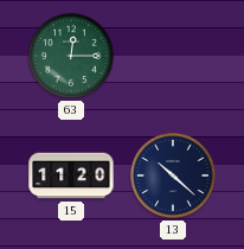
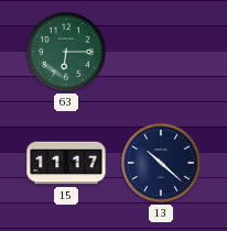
63: 12:15 -> 6:15
15: 11:20 -> 11:17
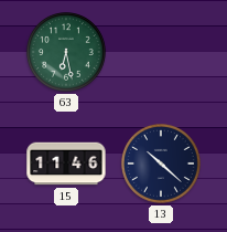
63: 6:15 -> 6:28
15: 11:17 -> 11:46
